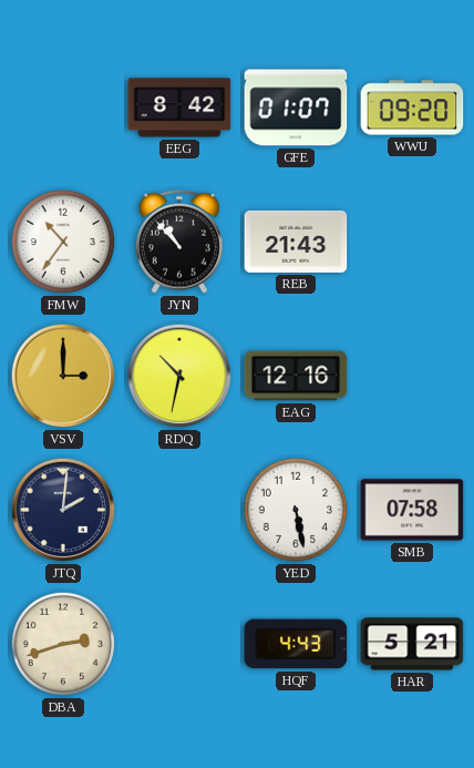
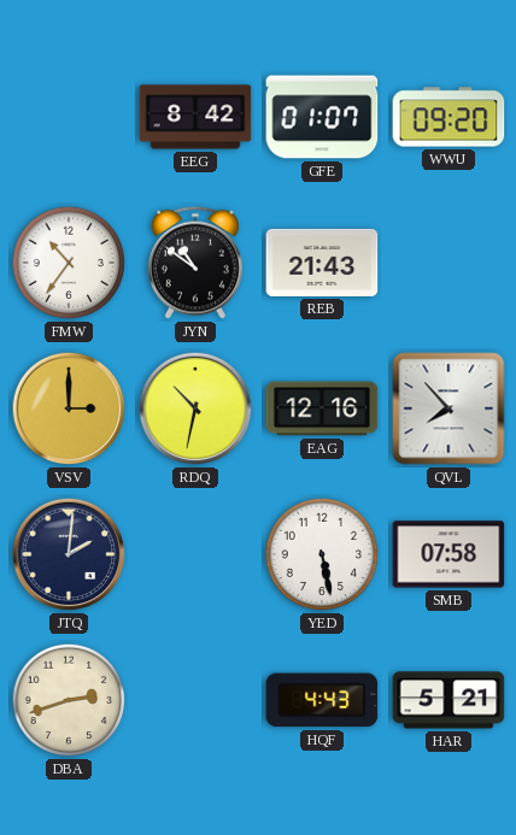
JYN: 10:53 -> 10:51
QVL: none -> 7:53
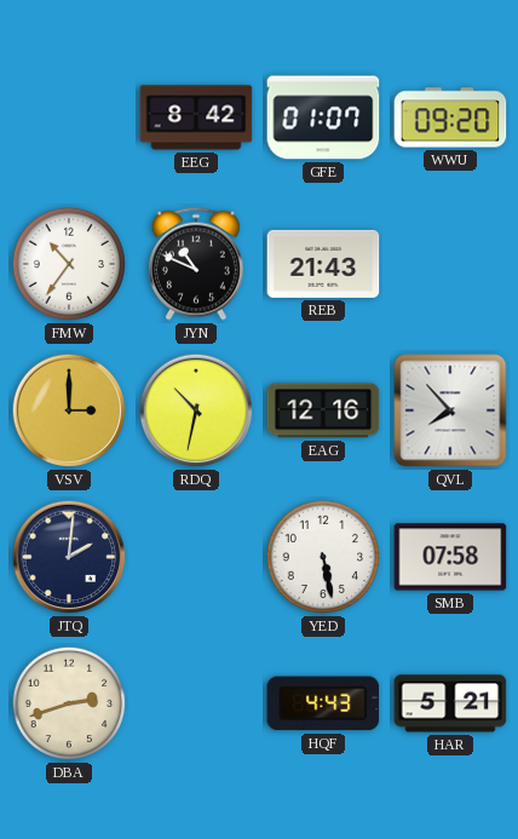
JYN: 10:51 -> 10:49
